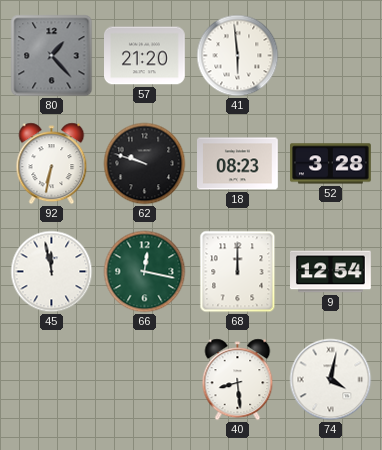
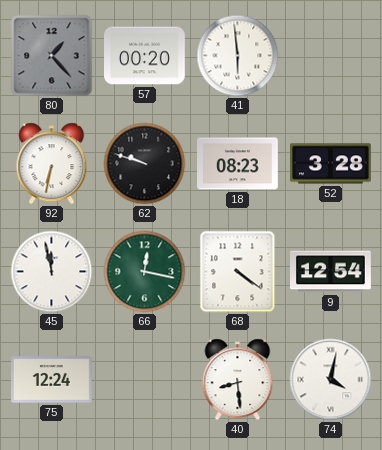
57: 21:20 -> 00:20
68: 12:00 -> 4:21
75: none -> 12:24
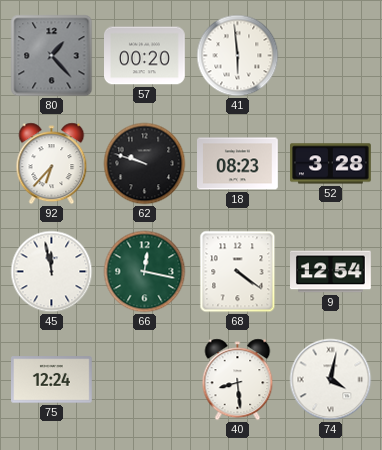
92: 6:32 -> 6:37
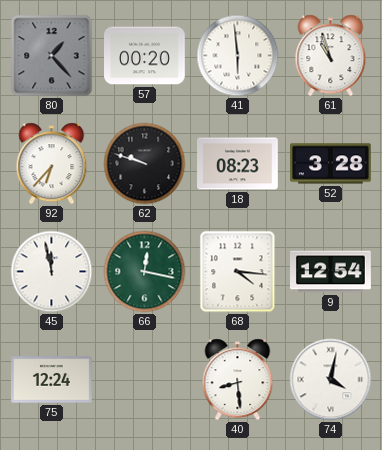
61: none -> 10:57
68: 4:21 -> 4:16
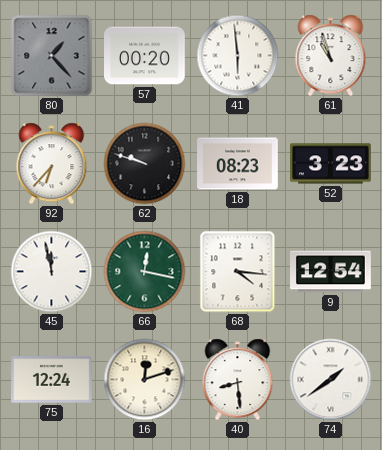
52: 3:28 -> 3:23
16: none -> 12:12
74: 4:02 -> 1:39
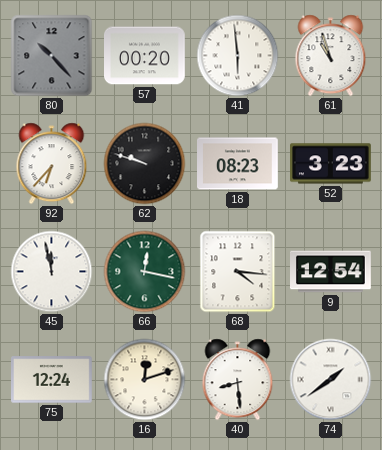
80: 1:23 -> 10:23
